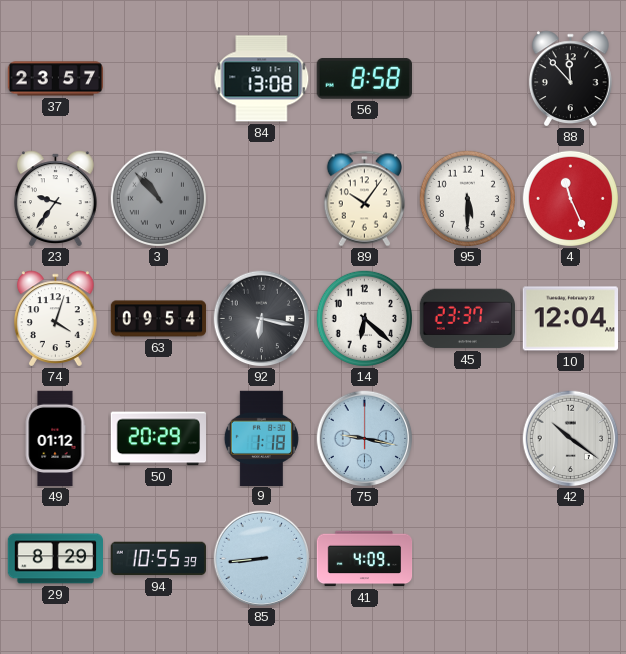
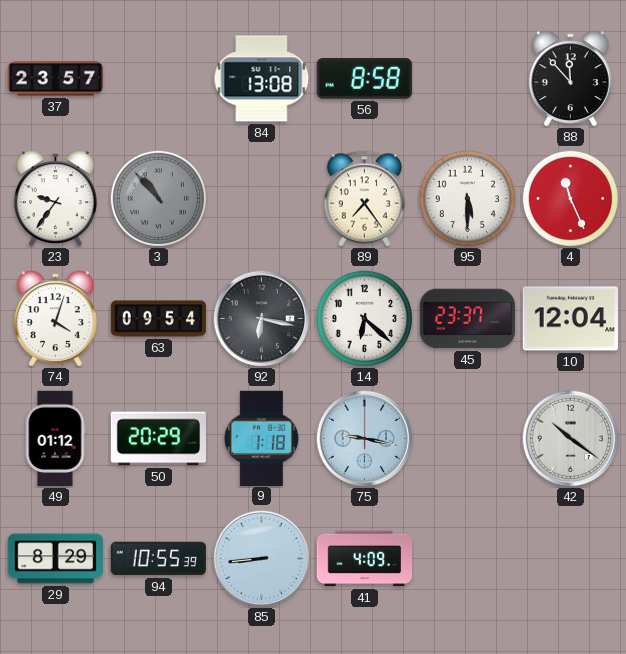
89: 10:06 -> 7:24
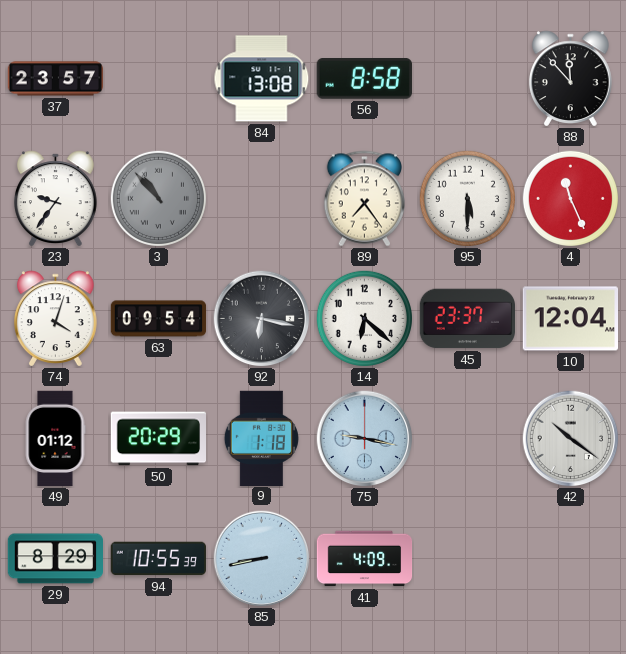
85: 8:44 -> 8:43
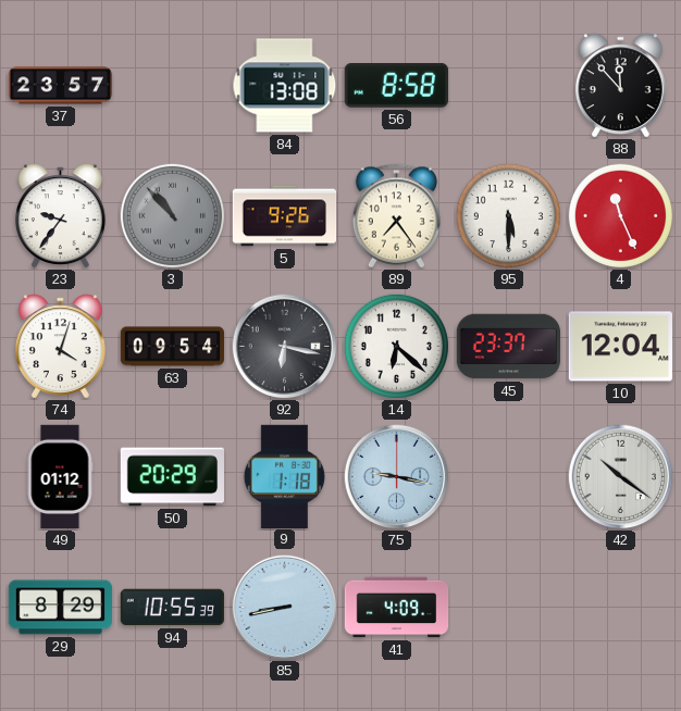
5: none -> 9:26
